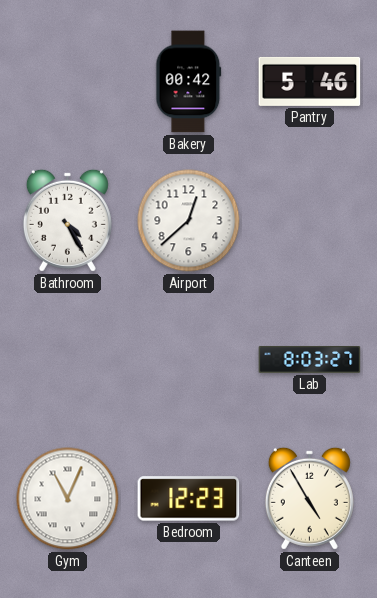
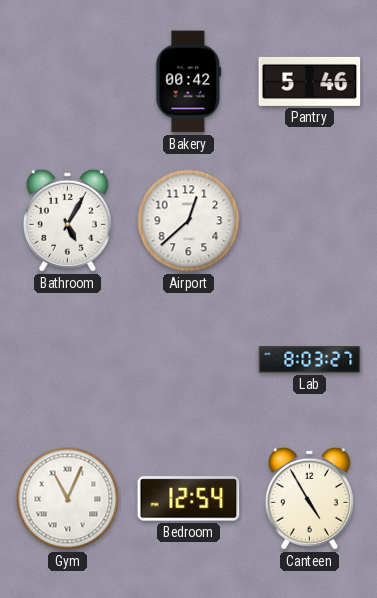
Bathroom: 4:25 -> 5:05
Bedroom: 12:23 -> 12:54
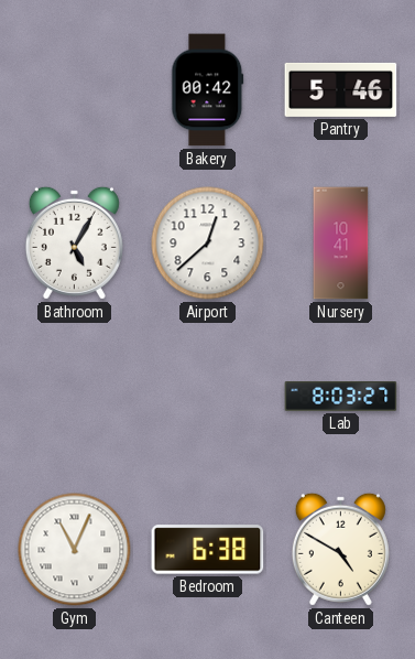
Nursery: none -> 10:41
Bedroom: 12:54 -> 6:38
Canteen: 4:55 -> 4:50
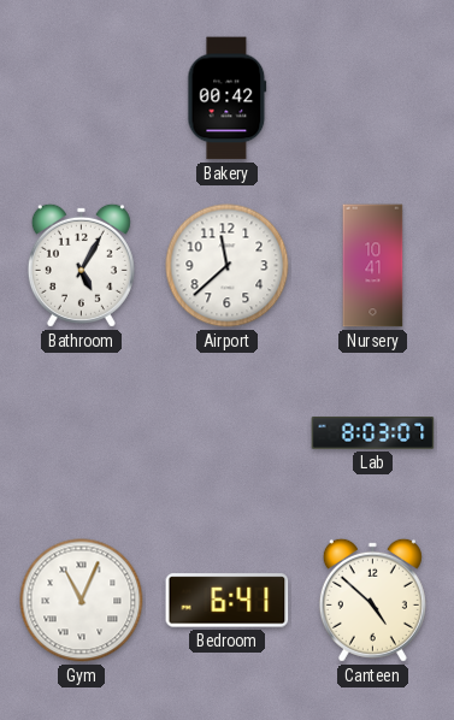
Pantry: 5:46 -> none
Airport: 12:38 -> 11:38
Lab: 8:03:27 -> 8:03:07
Bedroom: 6:38 -> 6:41
Canteen: 4:50 -> 4:52
